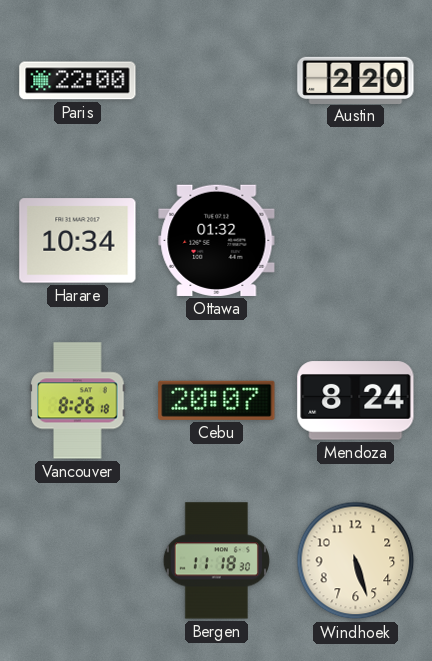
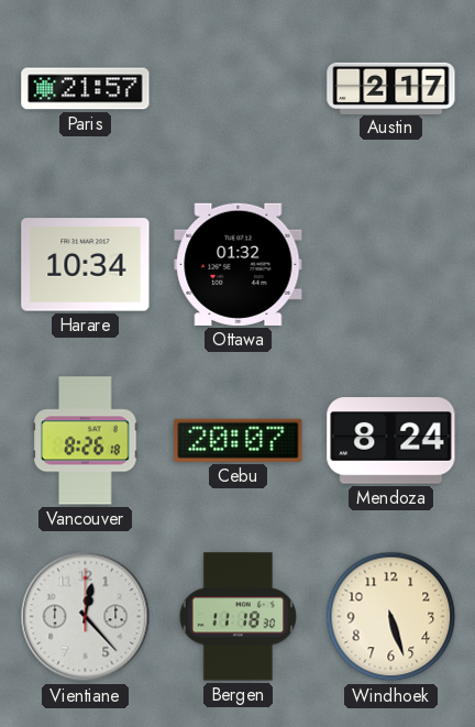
Paris: 22:00 -> 21:57
Austin: 2:20 -> 2:17
Vientiane: none -> 12:23
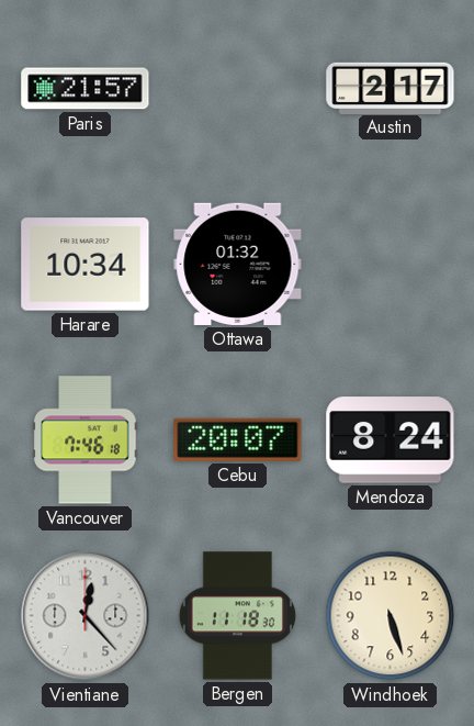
Vancouver: 8:26 -> 7:46
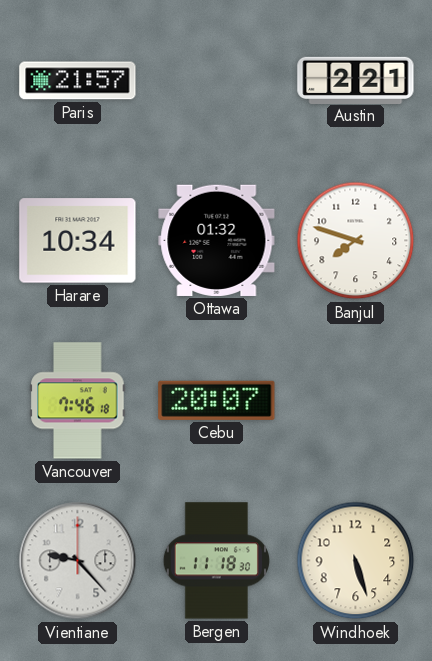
Austin: 2:17 -> 2:21
Banjul: none -> 7:48
Mendoza: 8:24 -> none
Vientiane: 12:23 -> 9:23
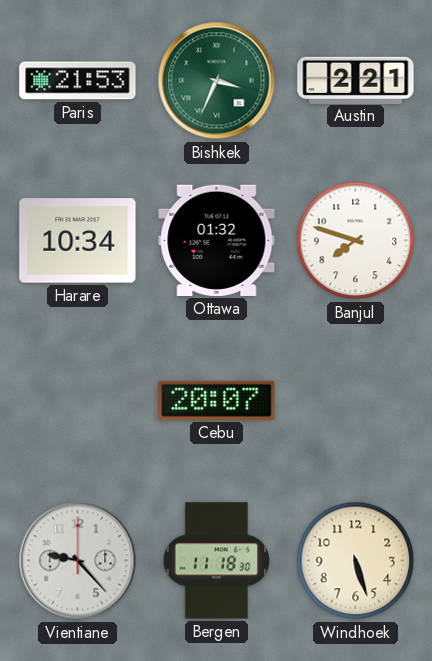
Paris: 21:57 -> 21:53
Bishkek: none -> 3:34
Vancouver: 7:46 -> none
